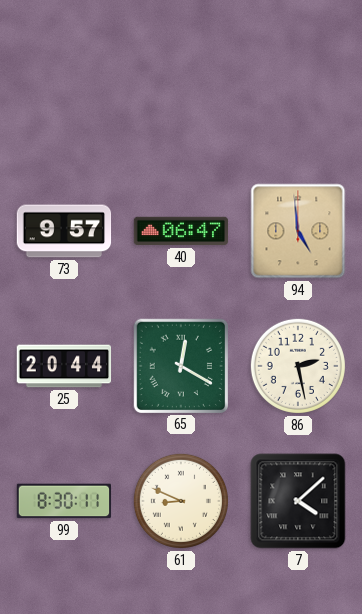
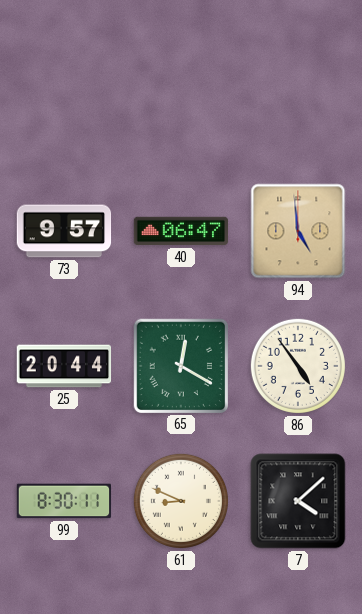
86: 2:28 -> 4:54
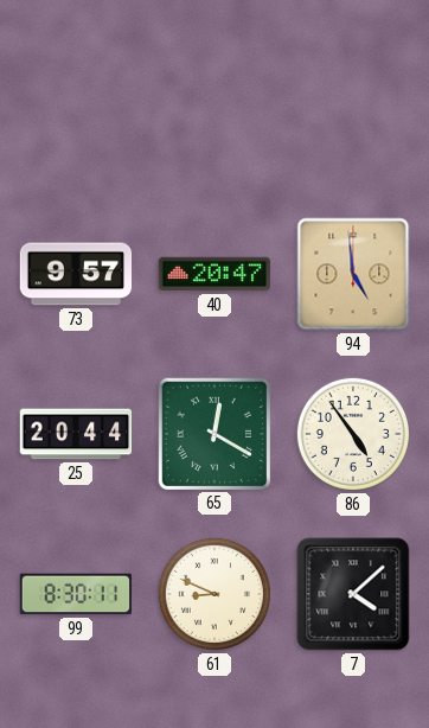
40: 06:47 -> 20:47
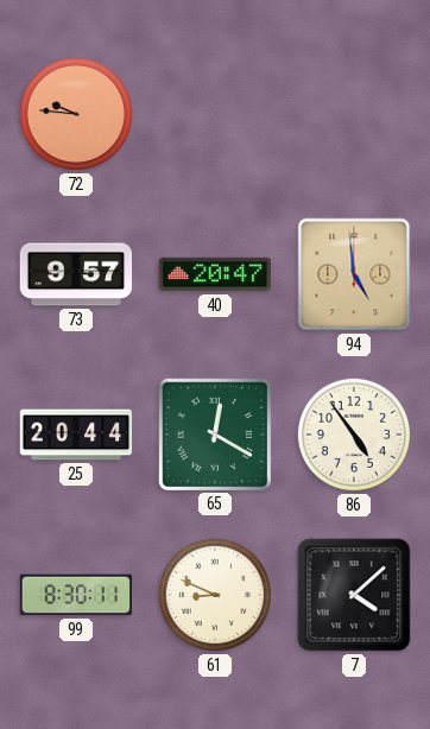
72: none -> 9:46
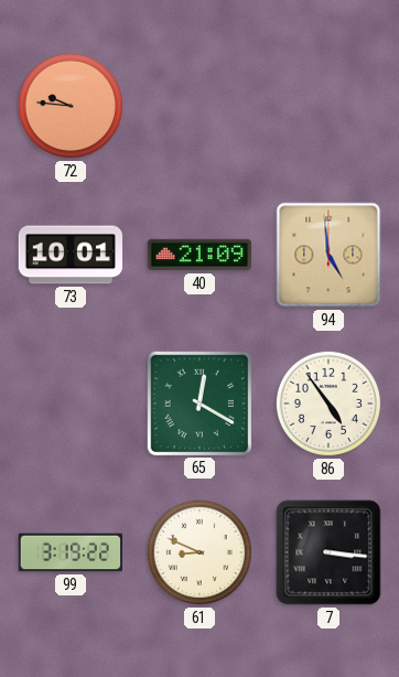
73: 9:57 -> 10:01
40: 20:47 -> 21:09
25: 20:44 -> none
99: 8:30 -> 3:19
7: 4:08 -> 3:16
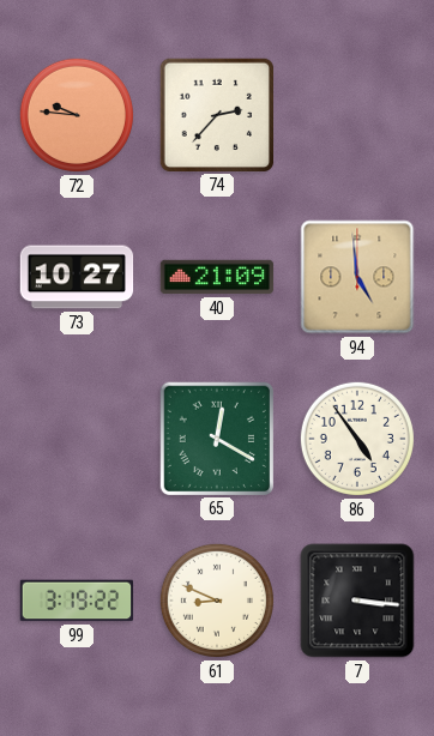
74: none -> 2:37
73: 10:01 -> 10:27
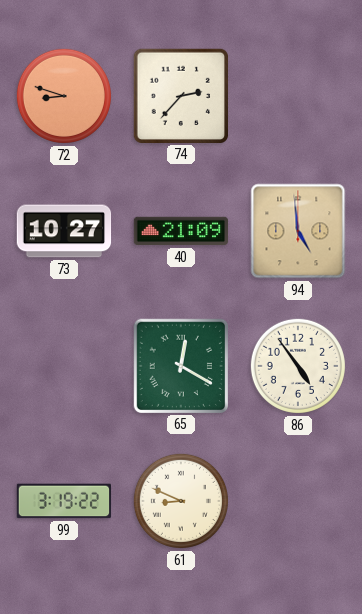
72: 9:46 -> 8:48
7: 3:16 -> none
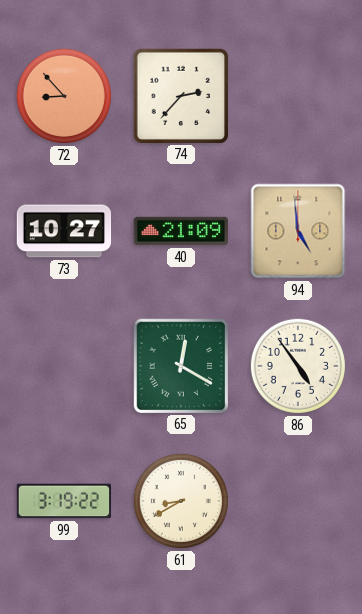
72: 8:48 -> 8:53
61: 8:49 -> 8:40
